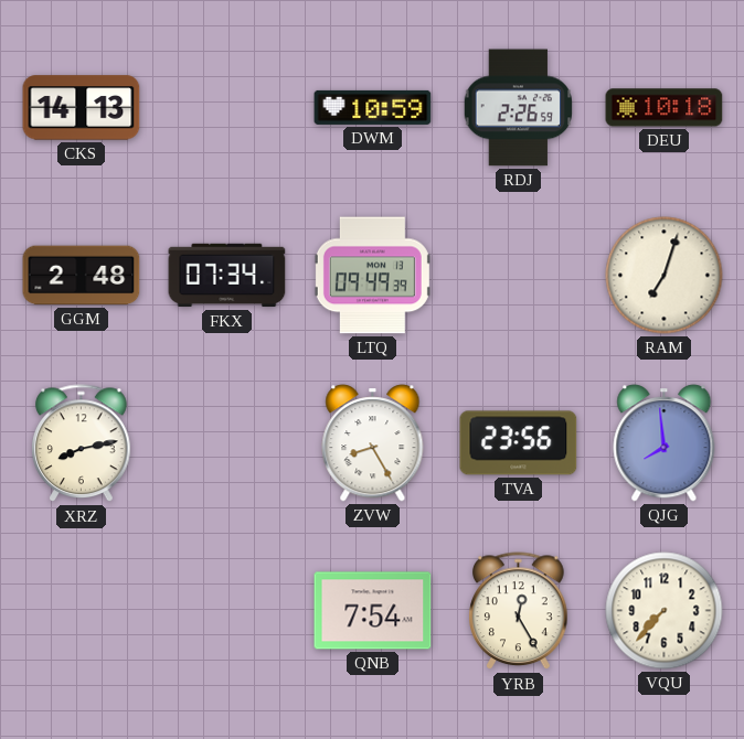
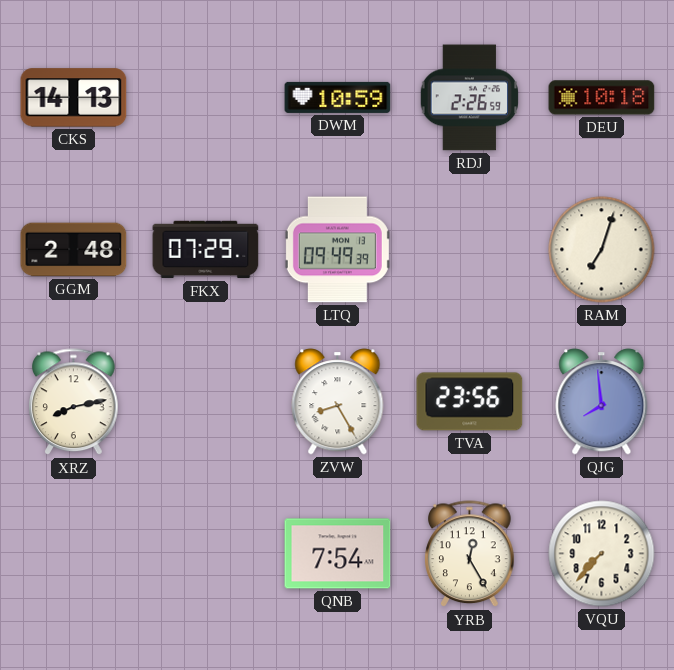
FKX: 07:34 -> 07:29
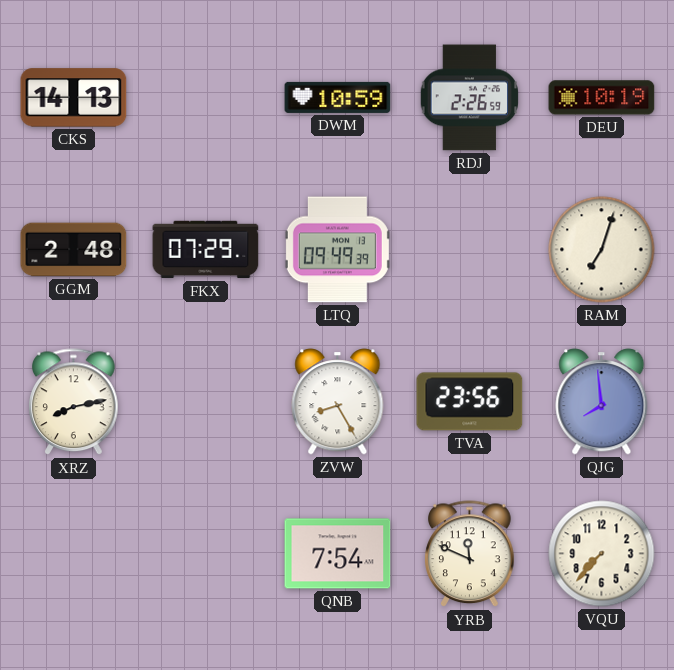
DEU: 10:18 -> 10:19
YRB: 12:25 -> 11:49
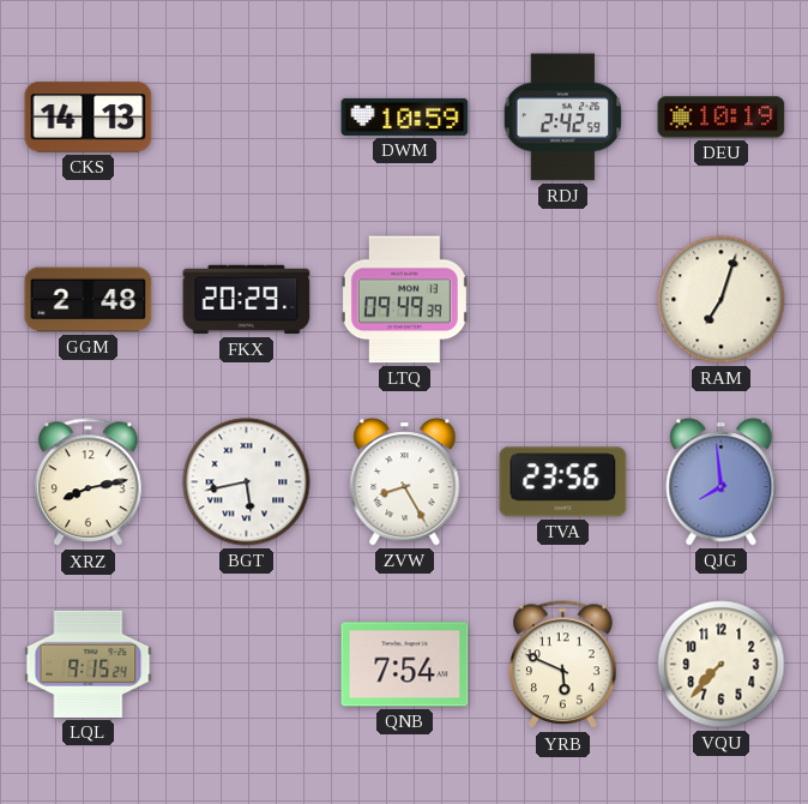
RDJ: 2:26 -> 2:42
FKX: 07:29 -> 20:29
BGT: none -> 5:43
LQL: none -> 9:15
YRB: 11:49 -> 5:49
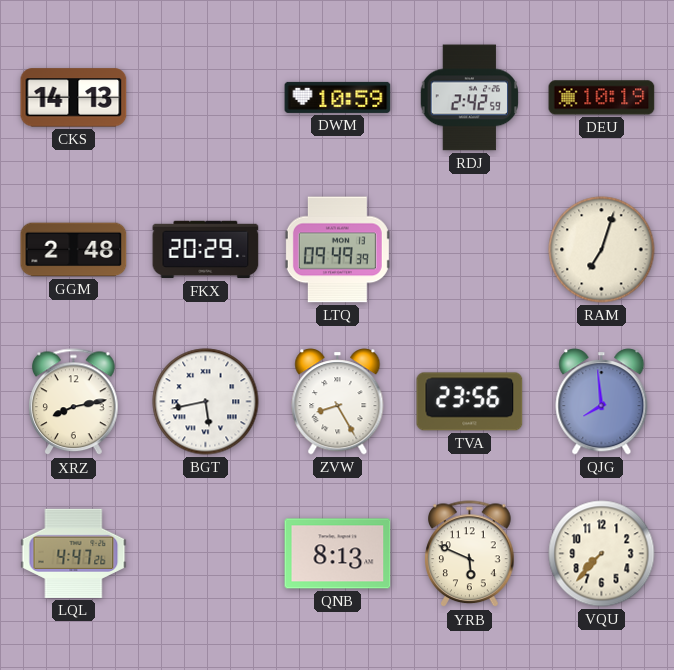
LQL: 9:15 -> 4:47
QNB: 7:54 -> 8:13
